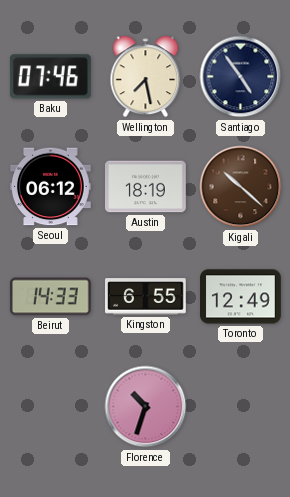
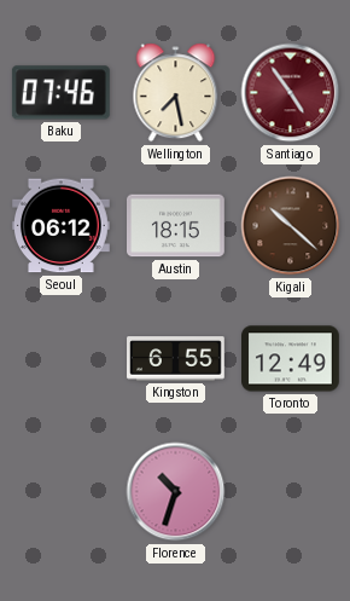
Santiago dial: navy -> burgundy
Austin: 18:19 -> 18:15
Beirut: 14:33 -> none
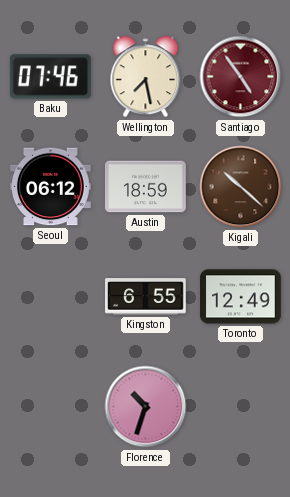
Austin: 18:15 -> 18:59
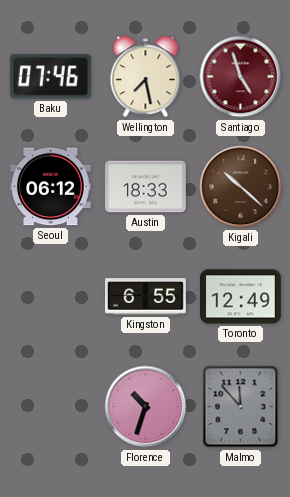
Santiago: 4:54 -> 4:57
Austin: 18:59 -> 18:33
Malmo: none -> 11:53
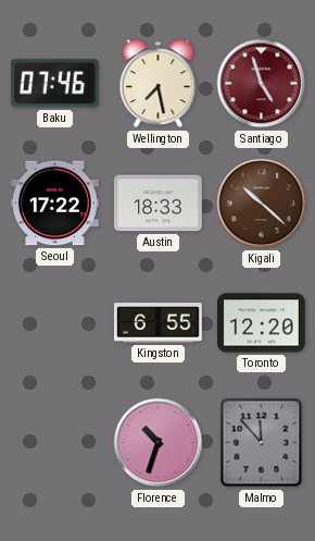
Seoul: 06:12 -> 17:22
Toronto: 12:49 -> 12:20
